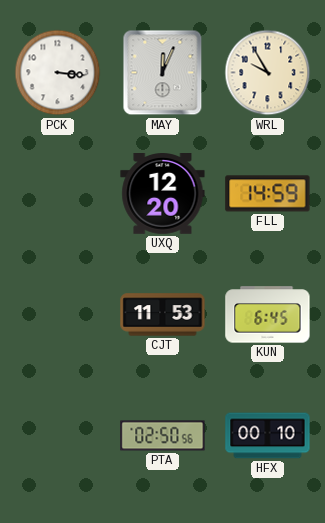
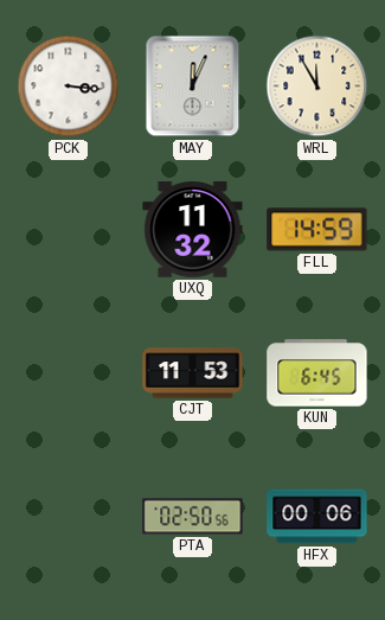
WRL: 9:55 -> 11:55
UXQ: 12:20 -> 11:32
HFX: 00:10 -> 00:06
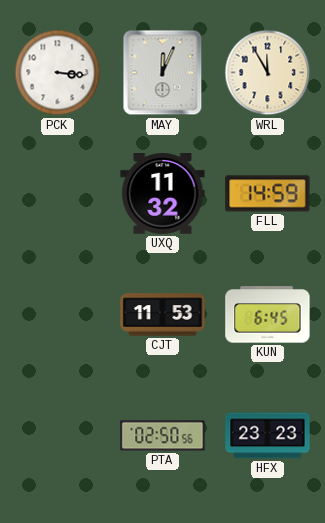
HFX: 00:06 -> 23:23
